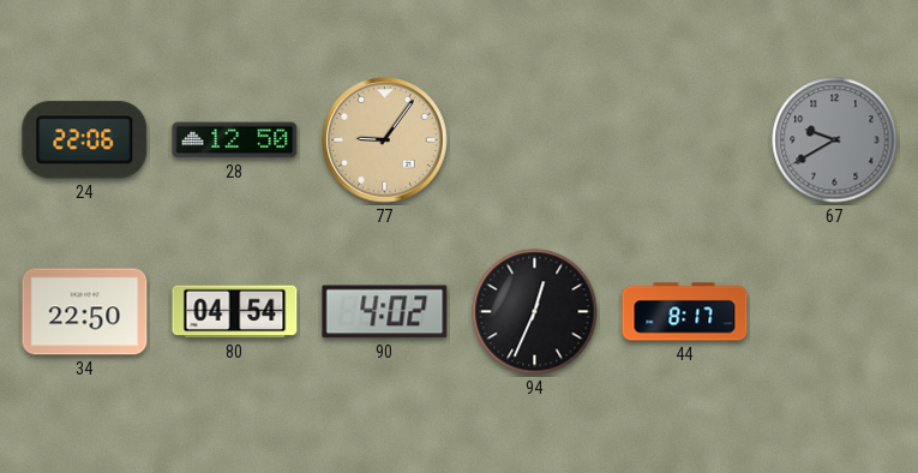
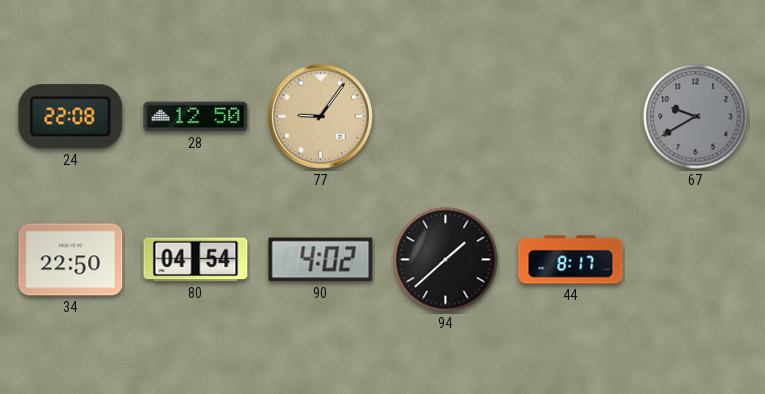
24: 22:06 -> 22:08
94: 12:34 -> 1:38
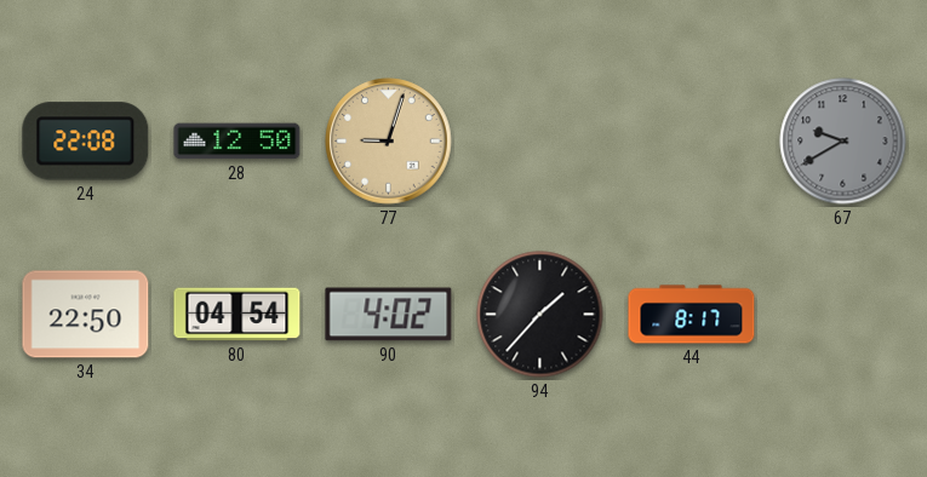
77: 9:06 -> 9:03
94: 1:38 -> 1:37
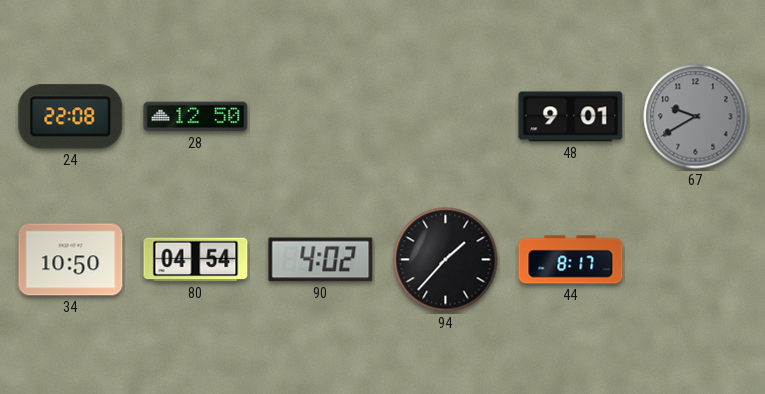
77: 9:03 -> none
48: none -> 9:01
34: 22:50 -> 10:50
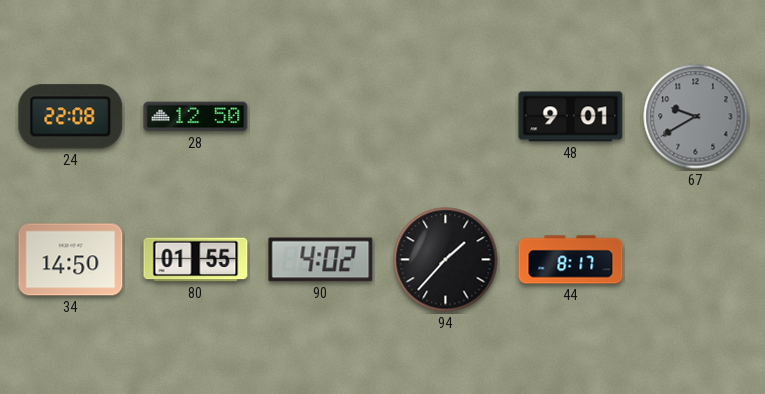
34: 10:50 -> 14:50
80: 04:54 -> 01:55
